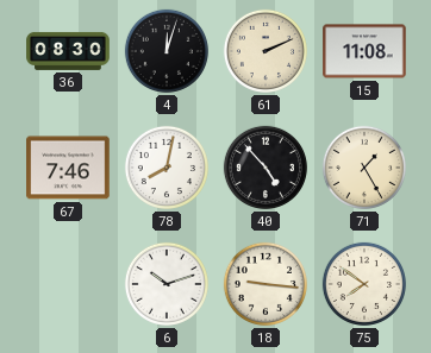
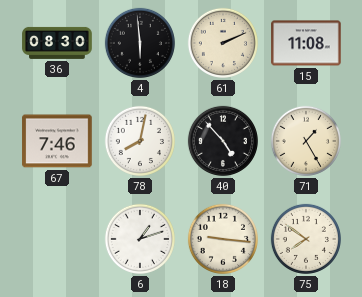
4: 12:03 -> 5:59
6: 10:12 -> 1:12
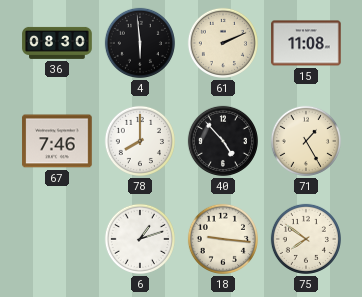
78: 8:02 -> 8:00
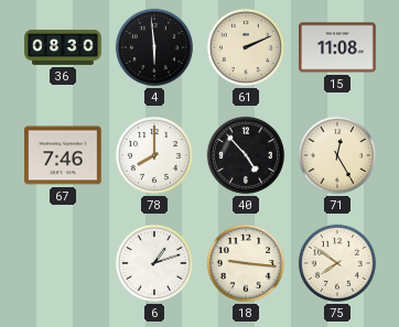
71: 1:25 -> 12:25
